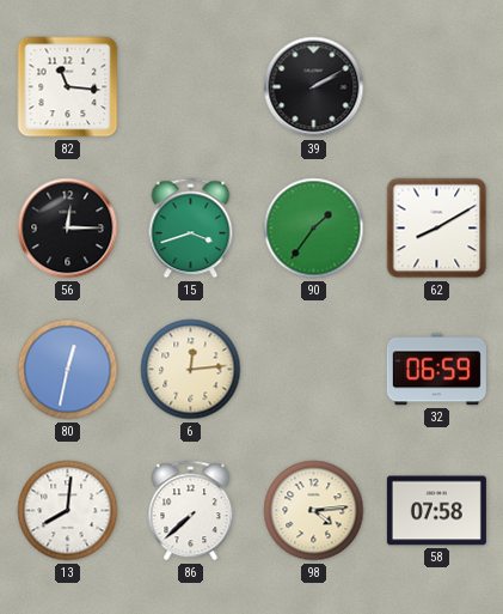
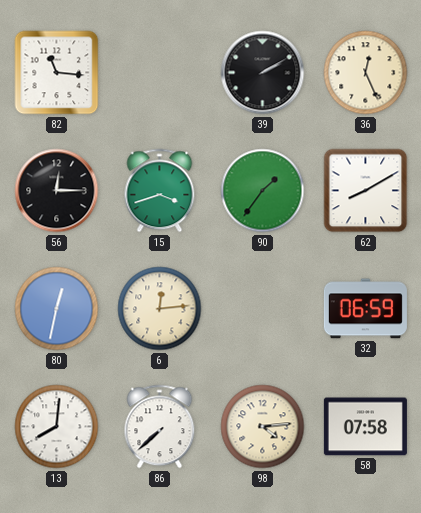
36: none -> 12:26
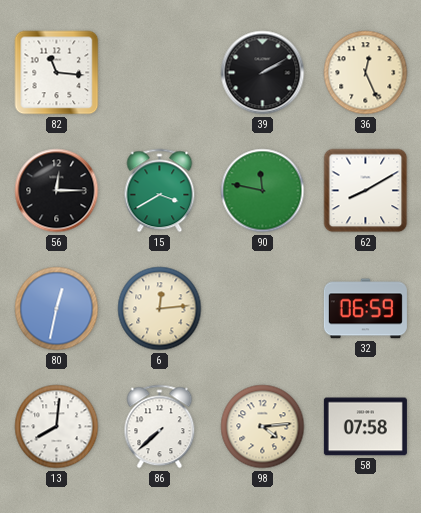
15: 3:42 -> 3:40
90: 1:36 -> 11:47
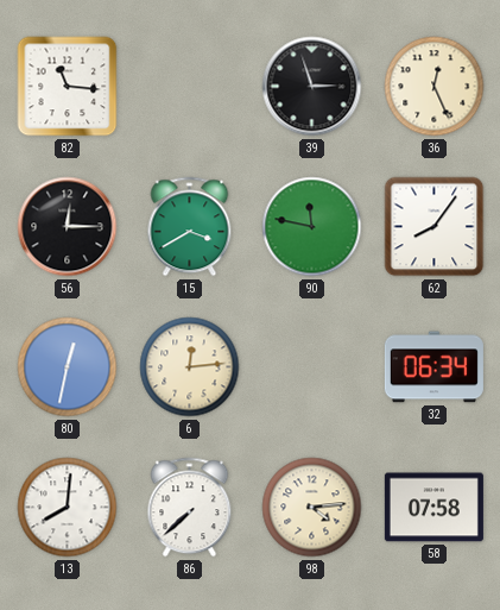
39: 2:10 -> 2:57
62: 8:10 -> 8:06
32: 06:59 -> 06:34
